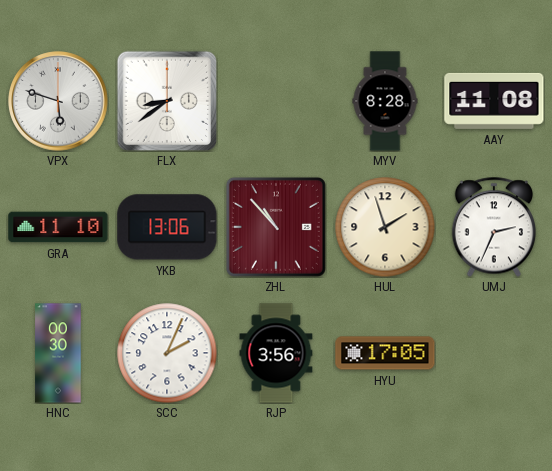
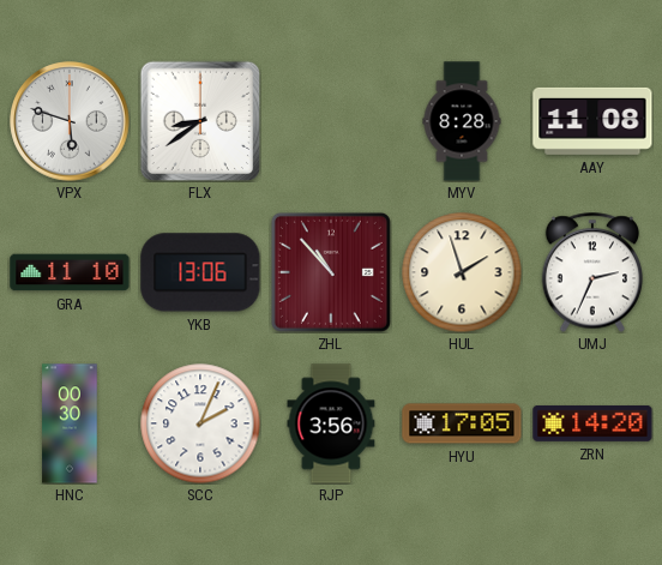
ZRN: none -> 14:20
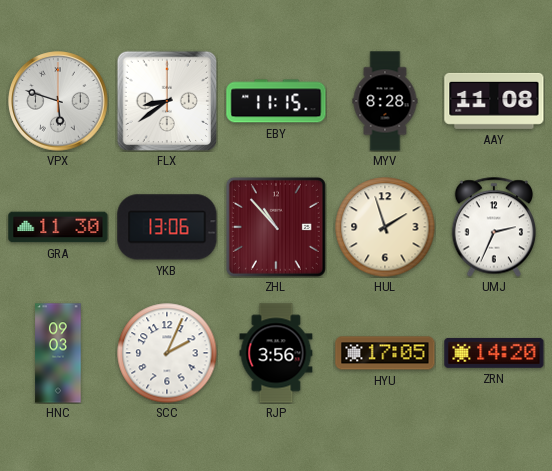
EBY: none -> 11:15
GRA: 11:10 -> 11:30
HNC: 00:30 -> 09:03
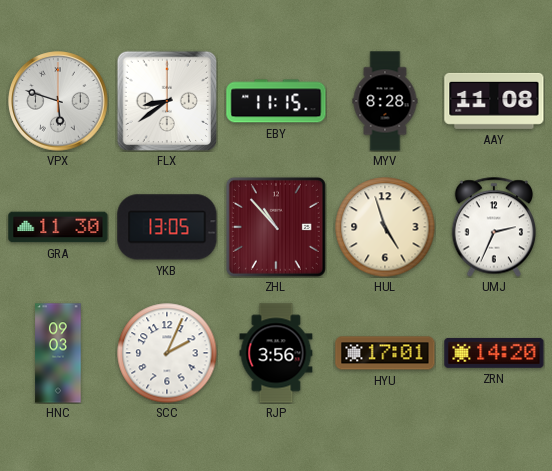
YKB: 13:06 -> 13:05
HUL: 1:57 -> 4:57
HYU: 17:05 -> 17:01
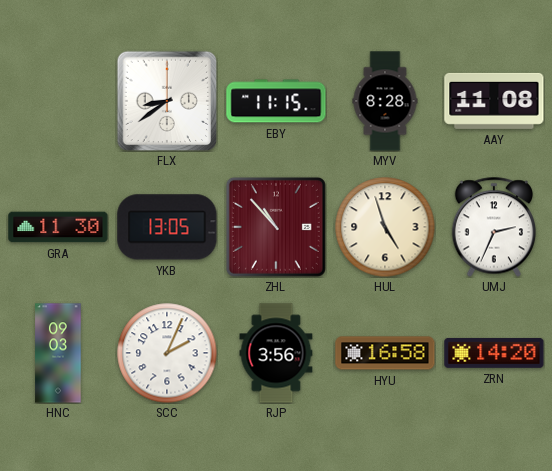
VPX: 5:48 -> none
HYU: 17:01 -> 16:58
